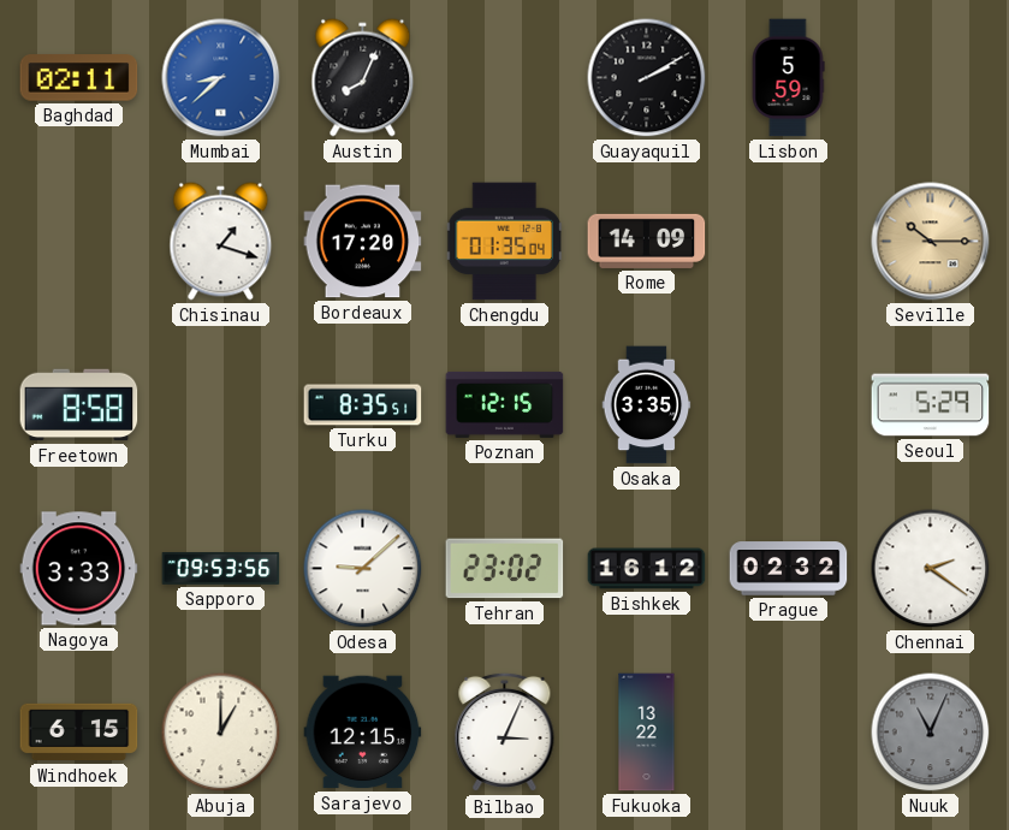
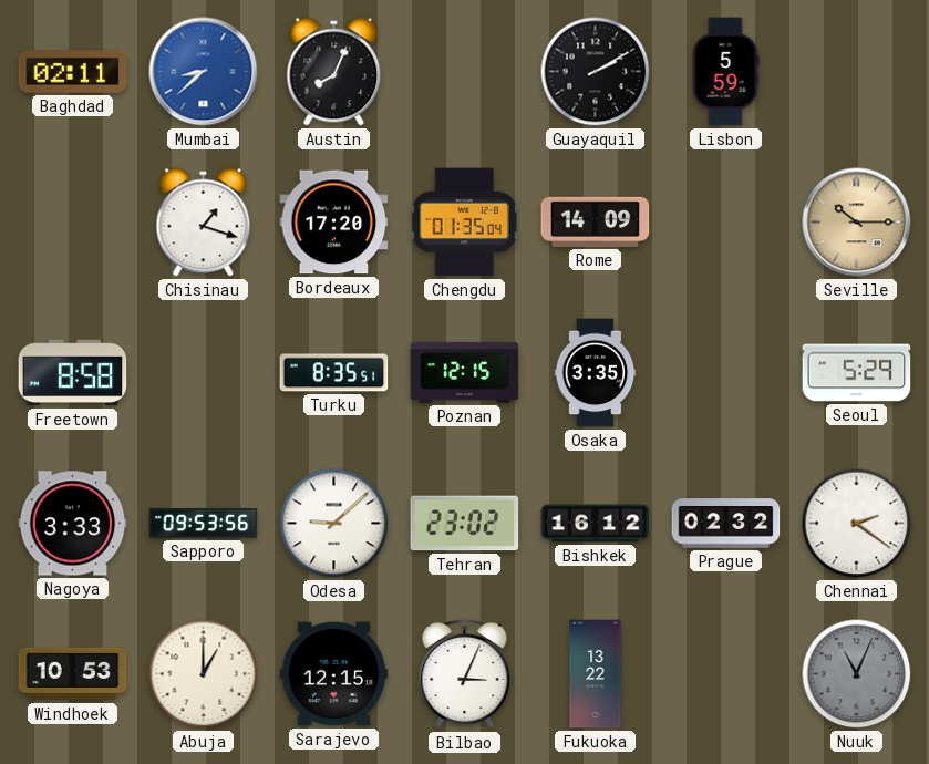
Windhoek: 6:15 -> 10:53
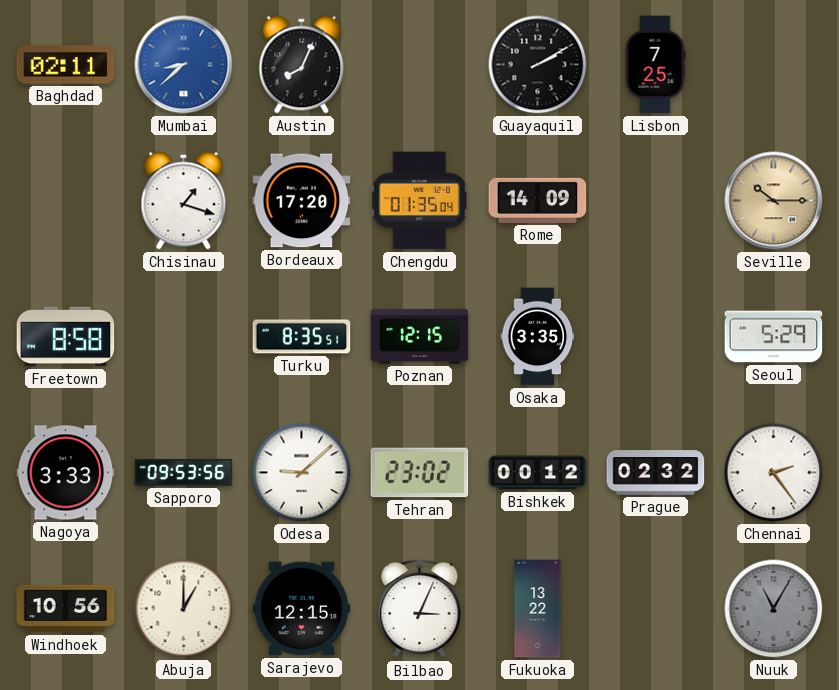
Lisbon: 5:59 -> 7:25
Bishkek: 16:12 -> 00:12
Chennai: 2:21 -> 2:24
Windhoek: 10:53 -> 10:56
Nuuk: 11:04 -> 11:05
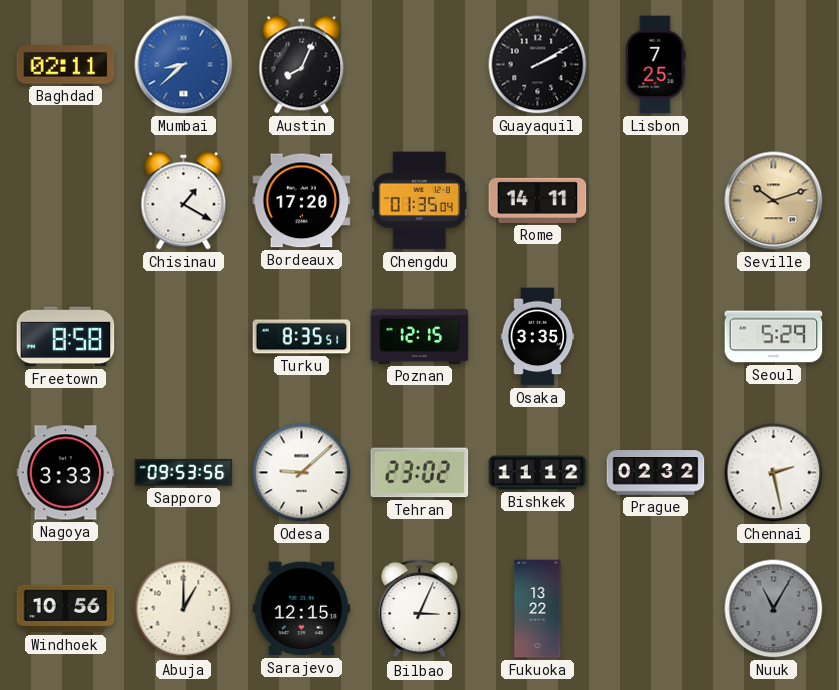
Chisinau: 1:18 -> 1:20
Rome: 14:09 -> 14:11
Seville: 10:15 -> 10:12
Bishkek: 00:12 -> 11:12
Chennai: 2:24 -> 2:28
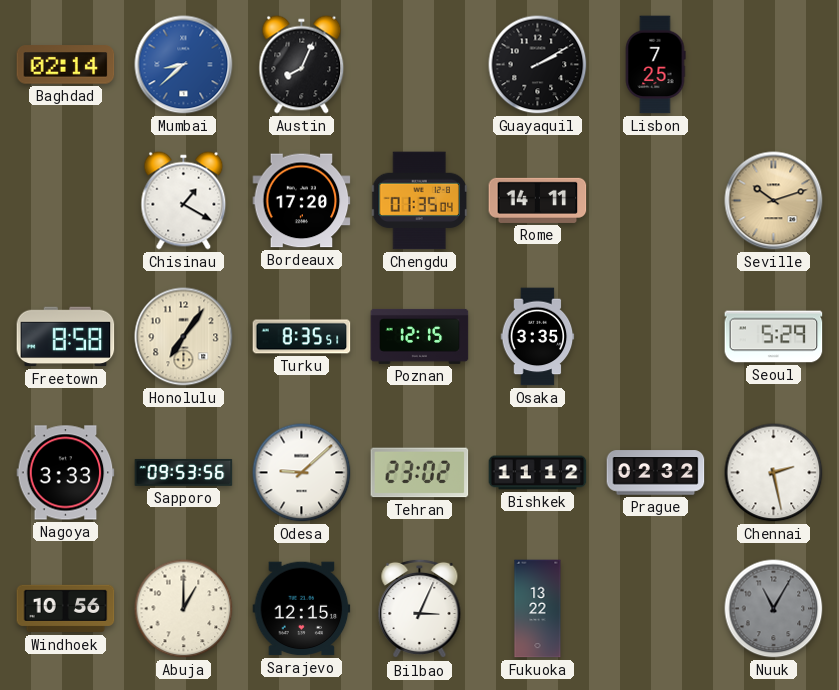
Baghdad: 02:11 -> 02:14
Honolulu: none -> 7:06
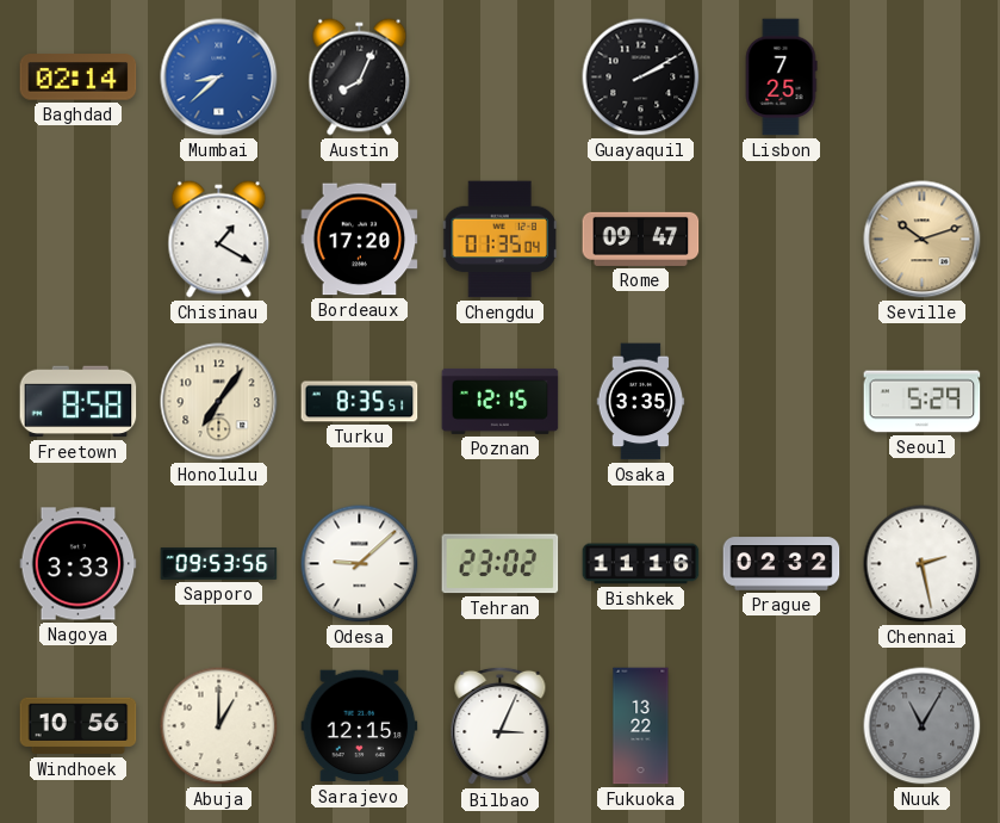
Rome: 14:11 -> 09:47
Bishkek: 11:12 -> 11:16
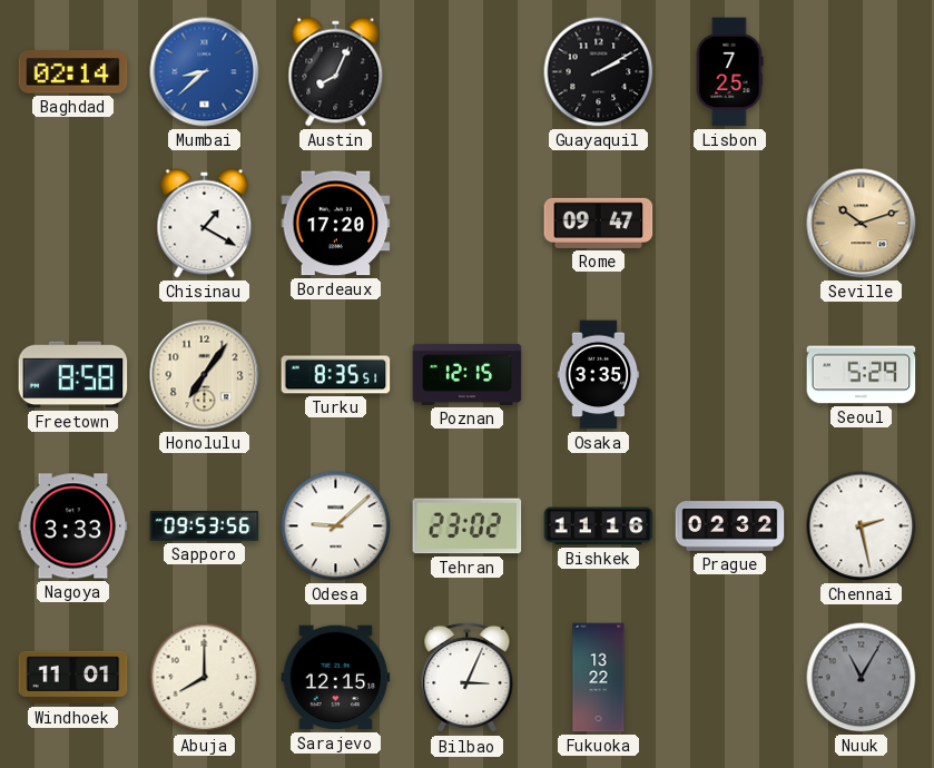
Chengdu: 01:35 -> none
Windhoek: 10:56 -> 11:01
Abuja: 1:00 -> 8:00
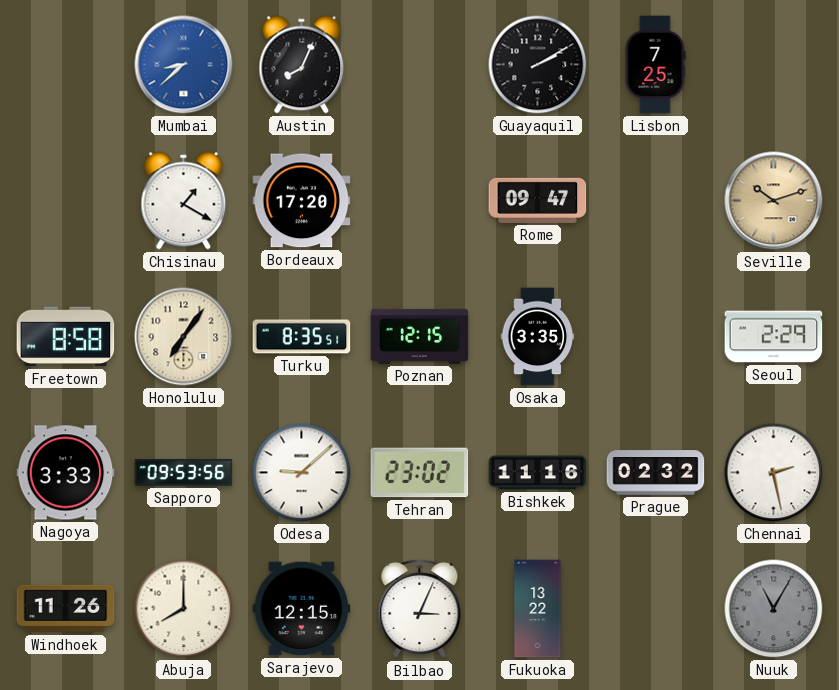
Baghdad: 02:14 -> none
Seoul: 5:29 -> 2:29
Windhoek: 11:01 -> 11:26
